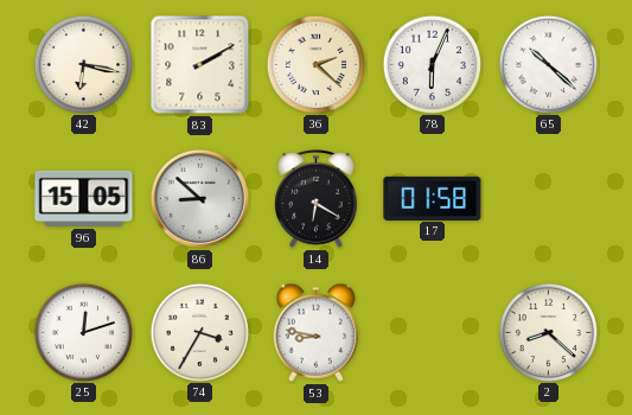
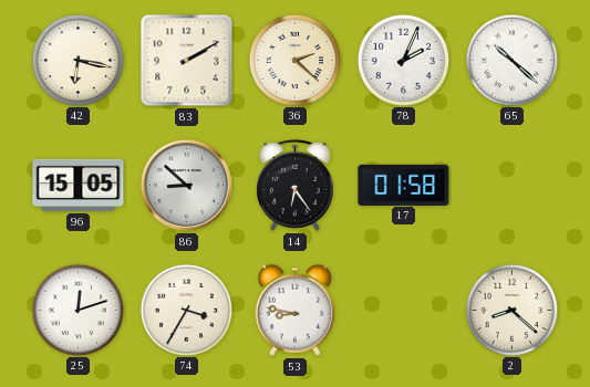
78: 6:04 -> 2:04
14: 6:20 -> 6:24
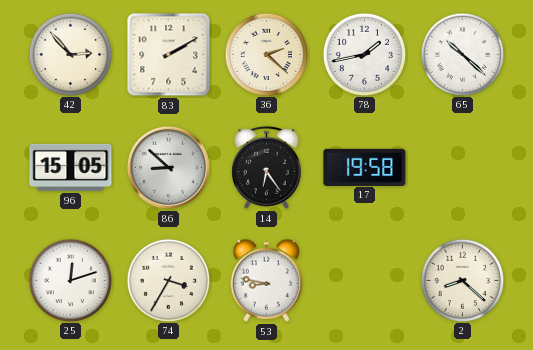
42: 6:17 -> 2:53
78: 2:04 -> 1:43
17: 01:58 -> 19:58
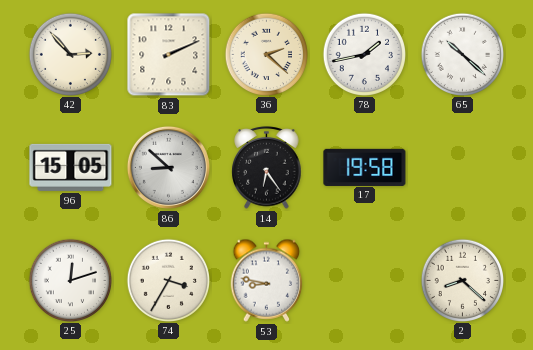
83: 2:10 -> 2:11
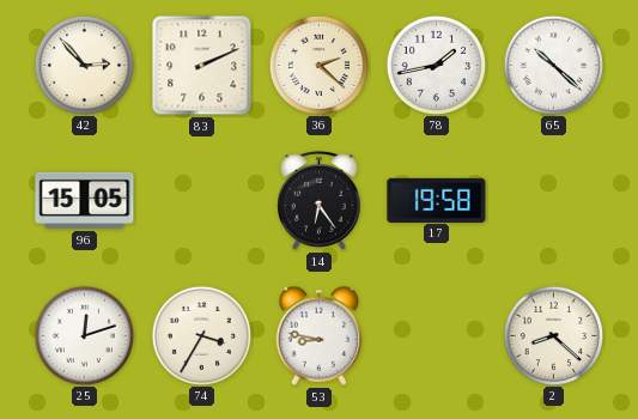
86: 8:52 -> none
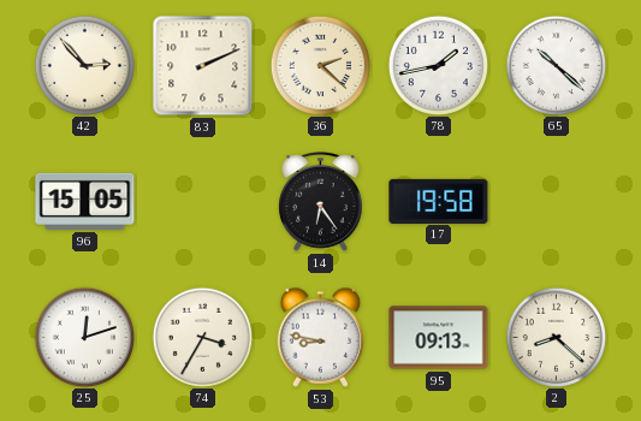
95: none -> 09:13
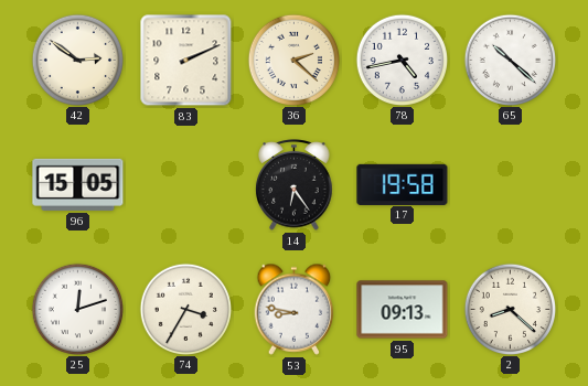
42: 2:53 -> 2:51
78: 1:43 -> 4:43
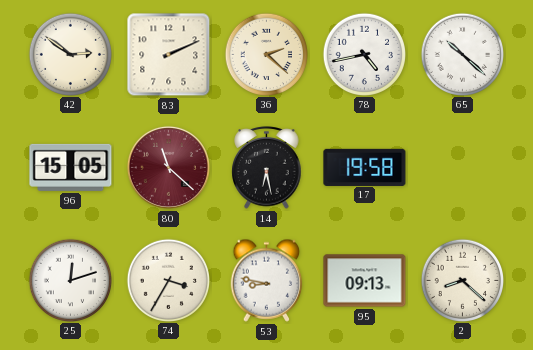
80: none -> 11:22
14: 6:24 -> 6:28
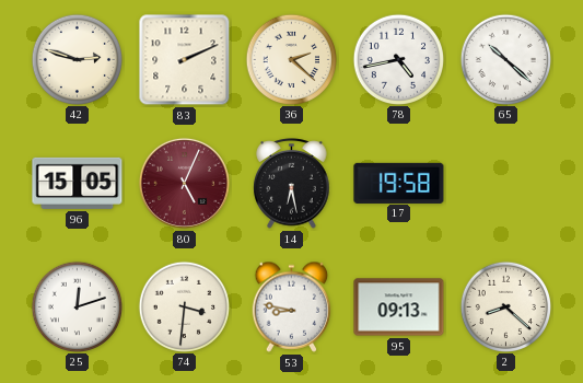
42: 2:51 -> 2:48
80: 11:22 -> 5:04
74: 3:35 -> 3:31
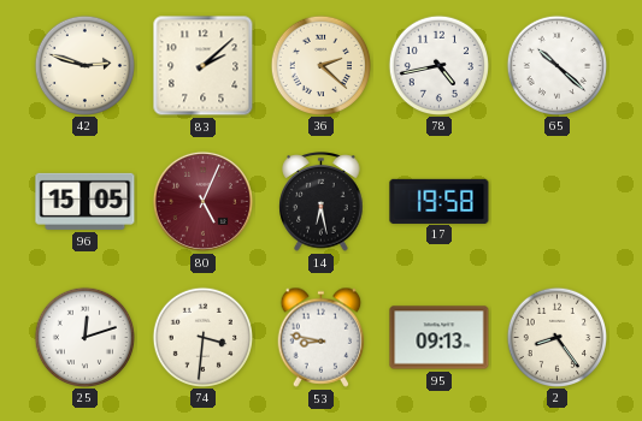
83: 2:11 -> 2:08
2: 8:22 -> 8:24
